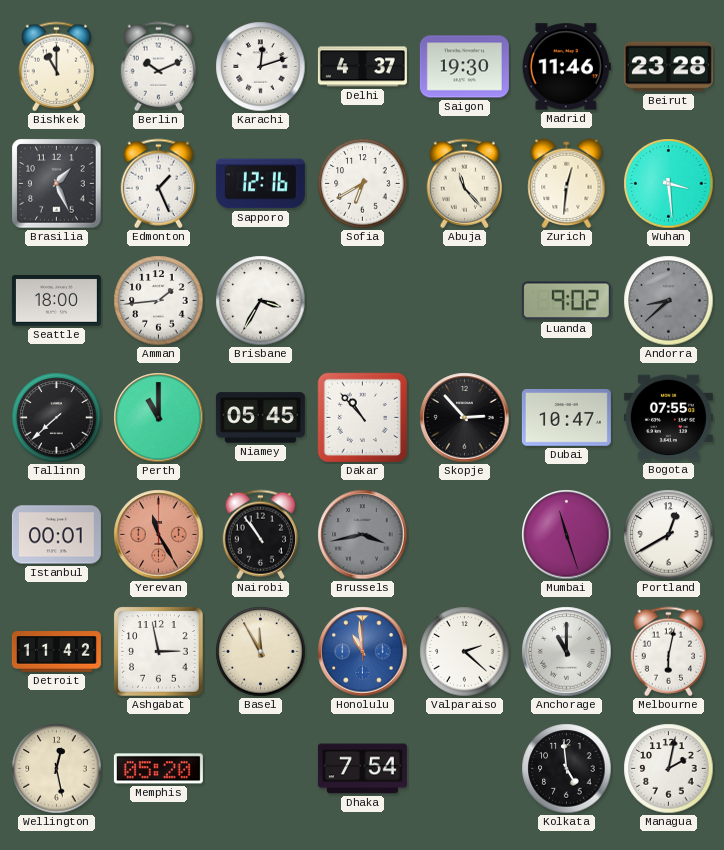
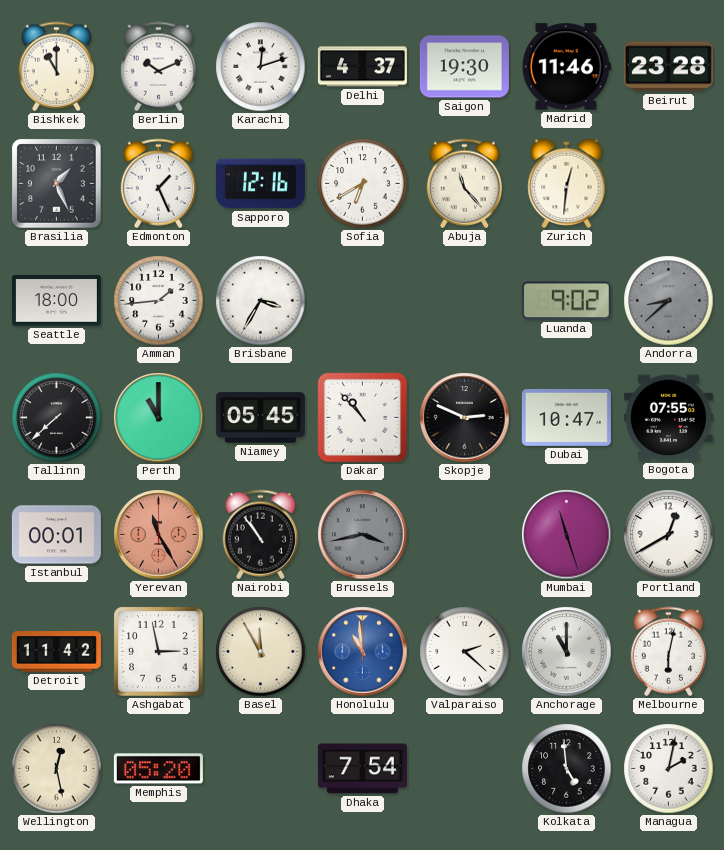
Wuhan: 3:29 -> none
Skopje: 2:53 -> 2:49
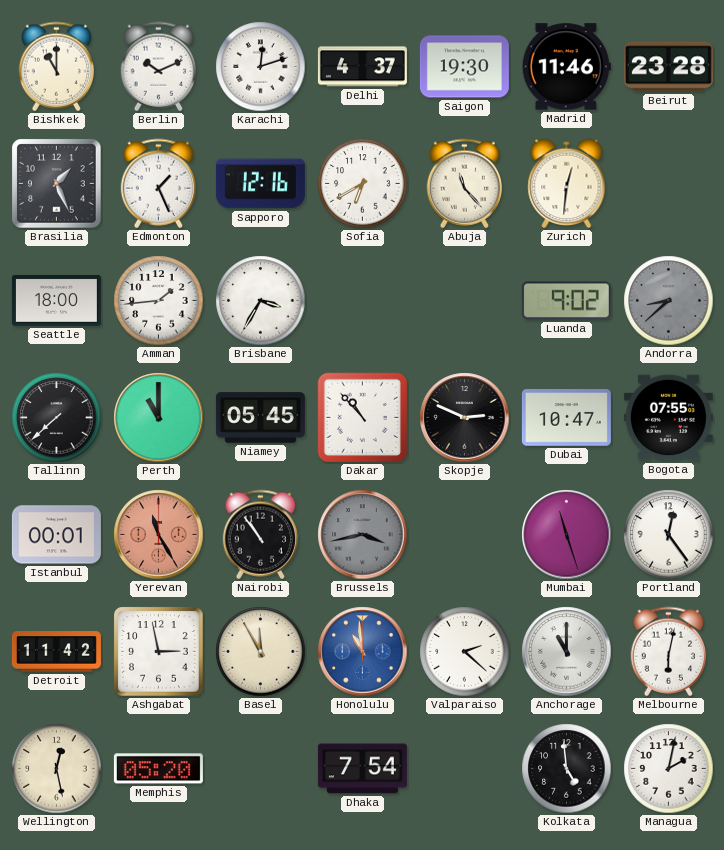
Portland: 12:40 -> 12:24
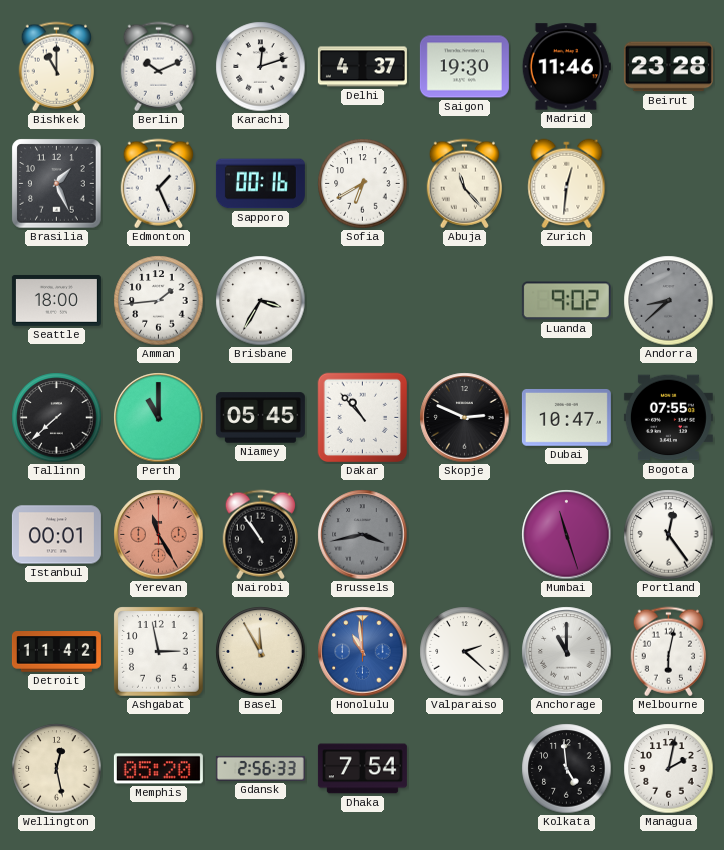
Sapporo: 12:16 -> 00:16
Gdansk: none -> 2:56
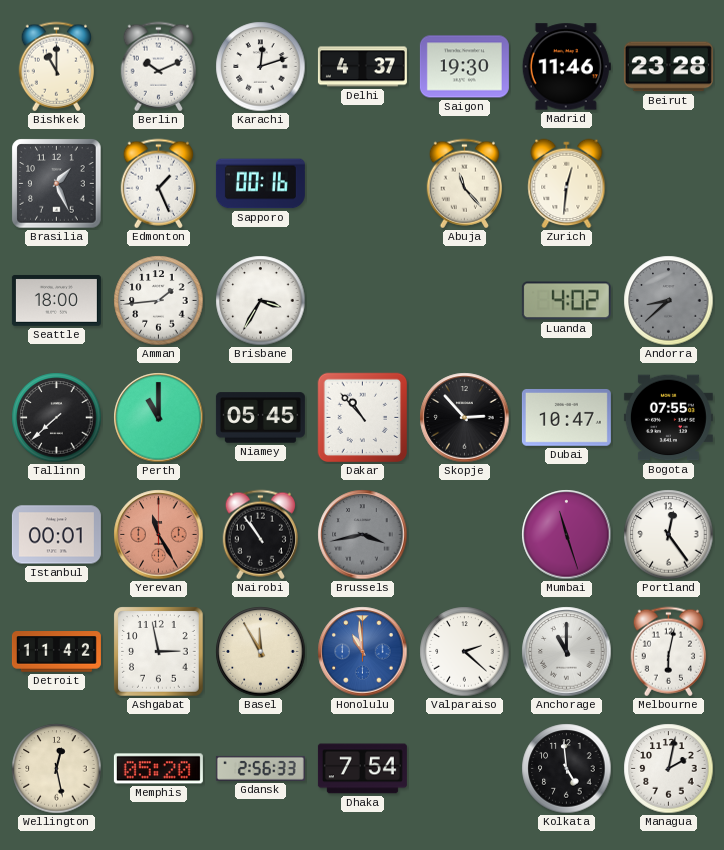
Sofia: 6:40 -> none
Luanda: 9:02 -> 4:02
Skopje: 2:49 -> 2:53
